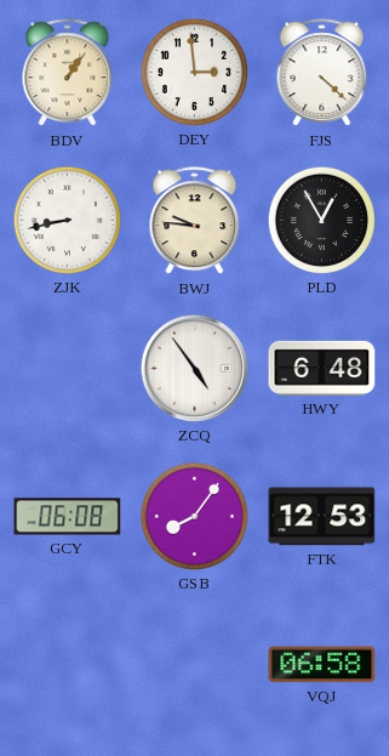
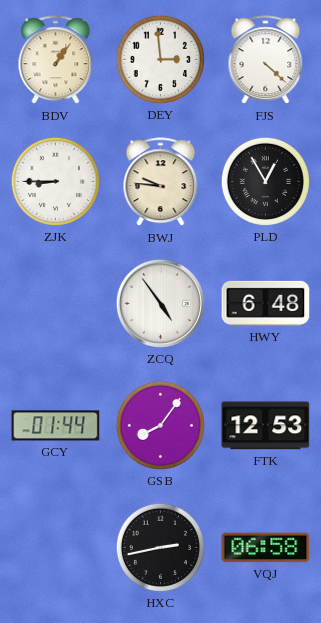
ZJK: 8:43 -> 8:45
GCY: 06:08 -> 01:44
HXC: none -> 2:43
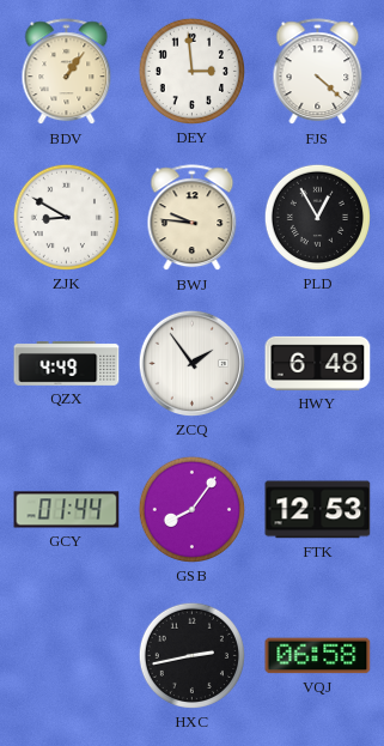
ZJK: 8:45 -> 8:50
QZX: none -> 4:49
ZCQ: 4:54 -> 1:54
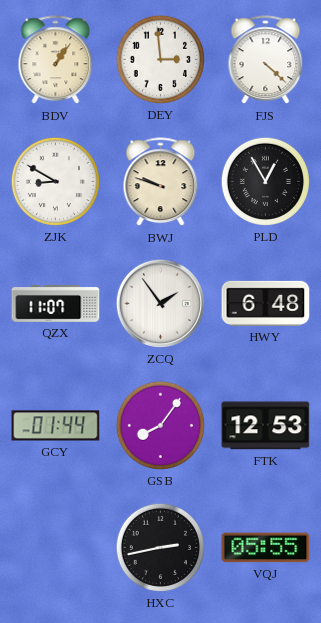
BWJ: 9:46 -> 9:48
QZX: 4:49 -> 11:07
VQJ: 06:58 -> 05:55
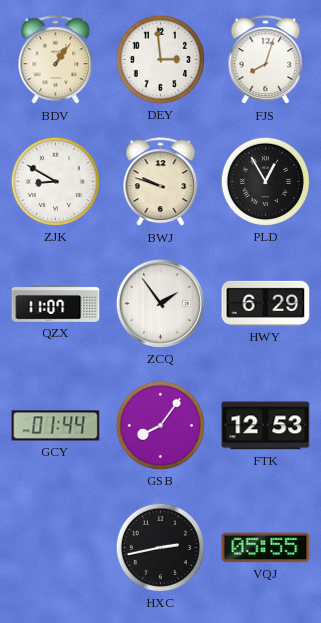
FJS: 4:22 -> 8:03
HWY: 6:48 -> 6:29
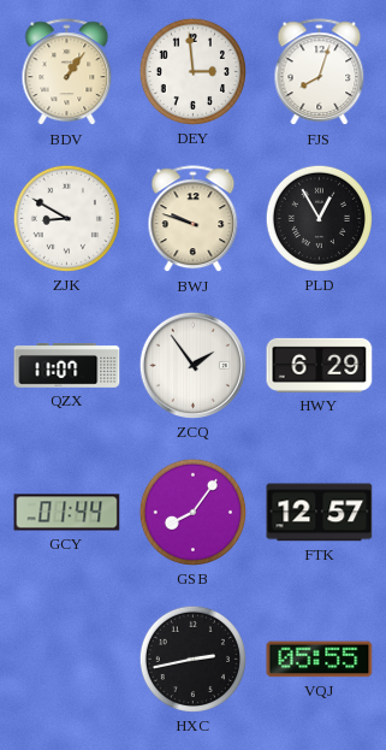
FTK: 12:53 -> 12:57
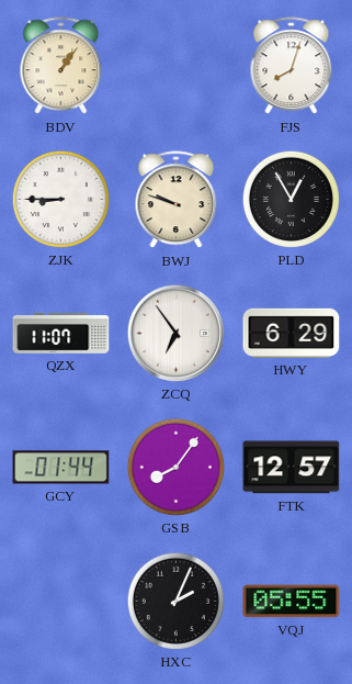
DEY: 2:59 -> none
ZJK: 8:50 -> 8:45
ZCQ: 1:54 -> 6:54
HXC: 2:43 -> 2:04
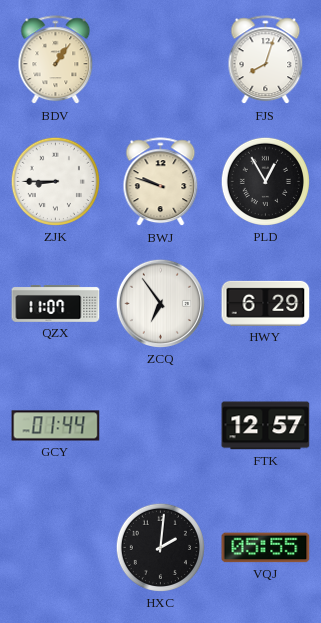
GSB: 8:06 -> none
HXC: 2:04 -> 2:01
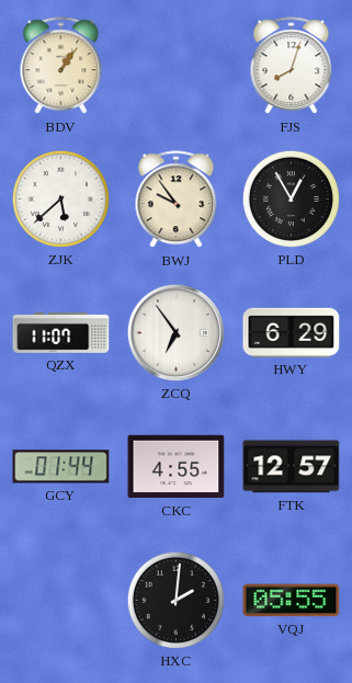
ZJK: 8:45 -> 5:38
BWJ: 9:48 -> 9:54
CKC: none -> 4:55
